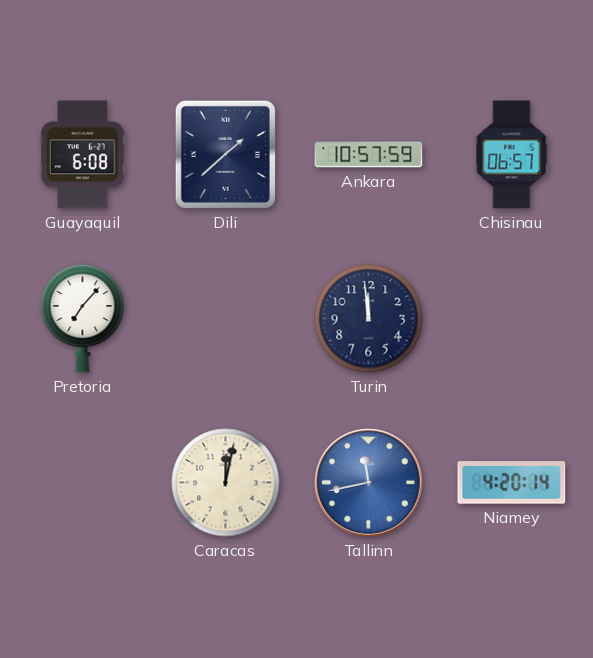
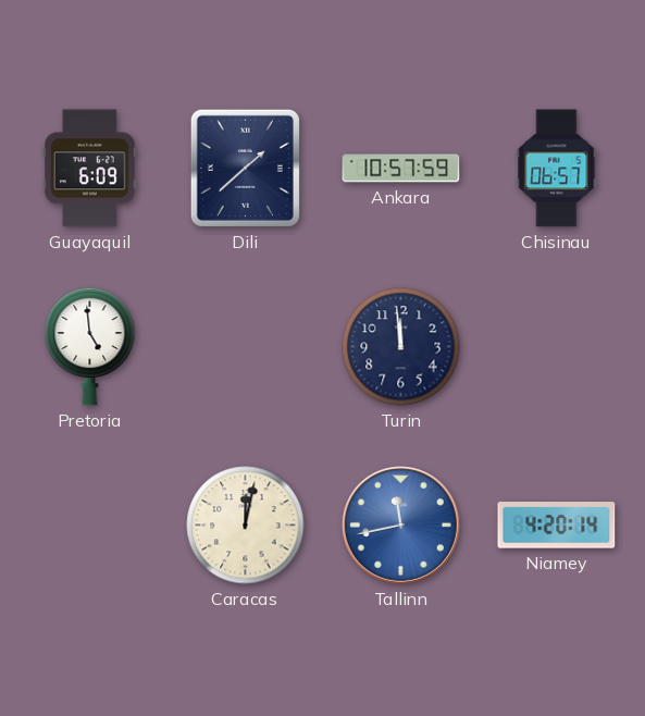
Guayaquil: 6:08 -> 6:09
Pretoria: 7:07 -> 4:59
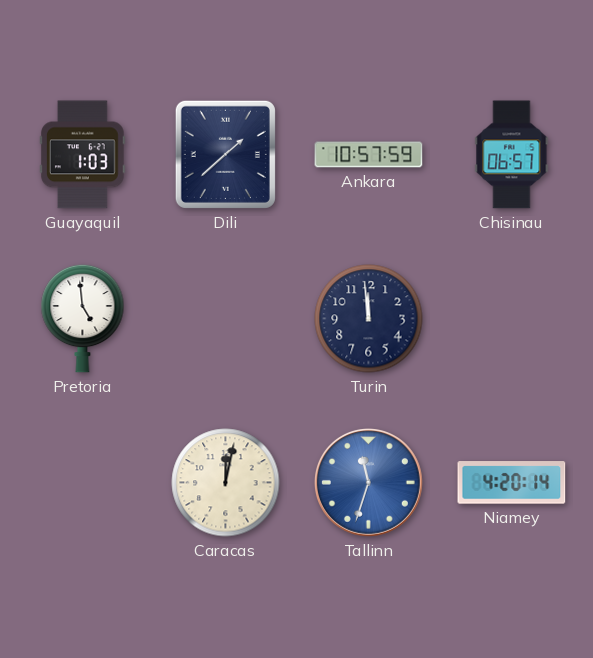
Guayaquil: 6:09 -> 1:03
Tallinn: 11:43 -> 11:33
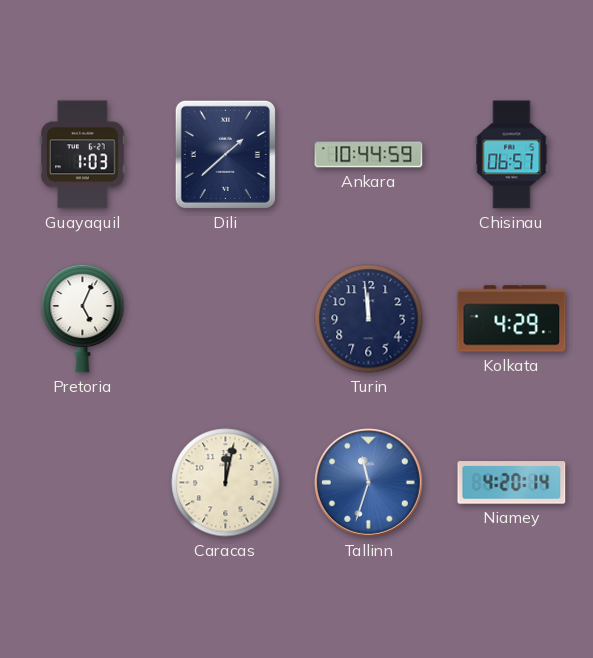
Ankara: 10:57 -> 10:44
Pretoria: 4:59 -> 5:04
Kolkata: none -> 4:29
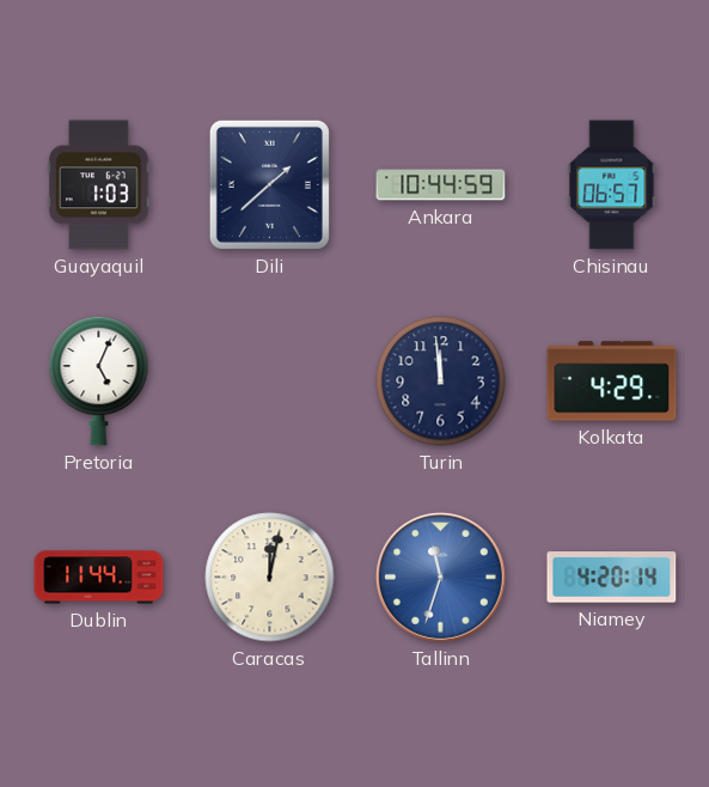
Dublin: none -> 11:44
